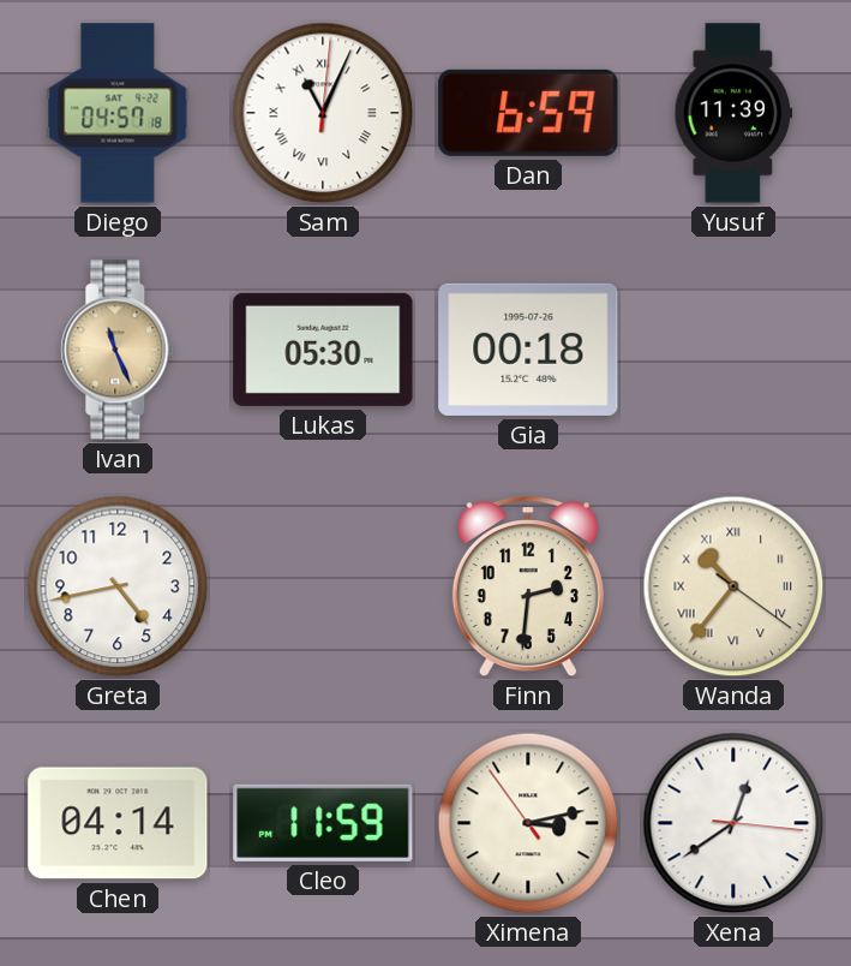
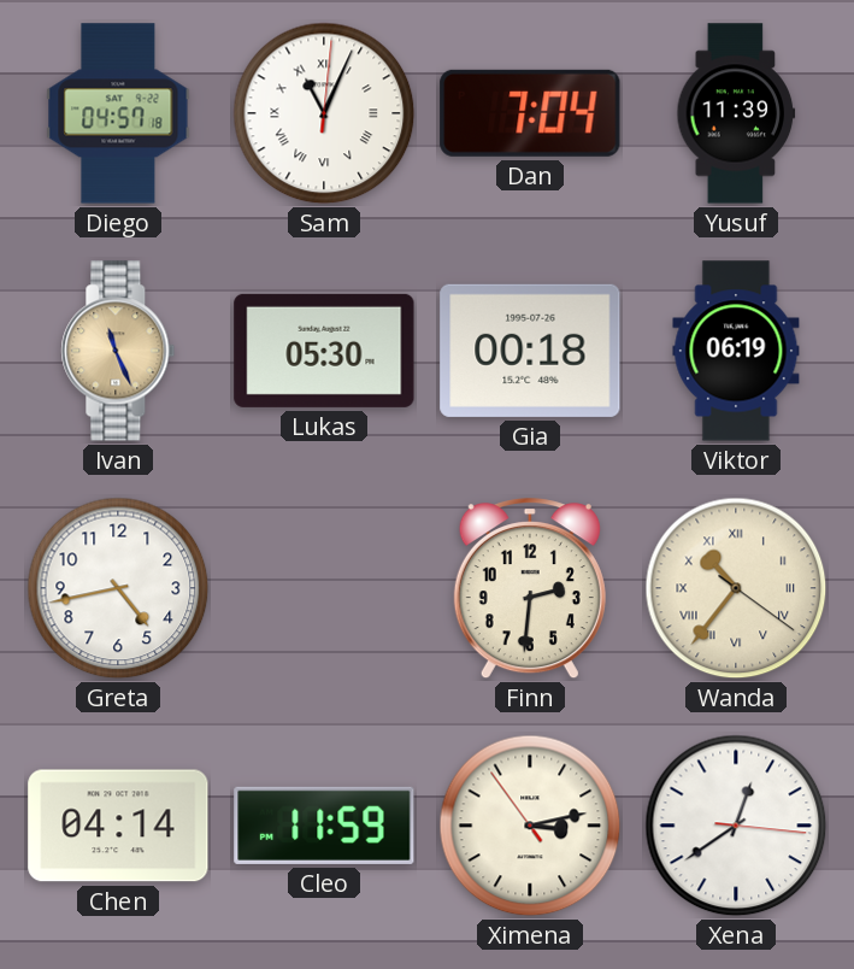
Dan: 6:59 -> 7:04
Viktor: none -> 06:19
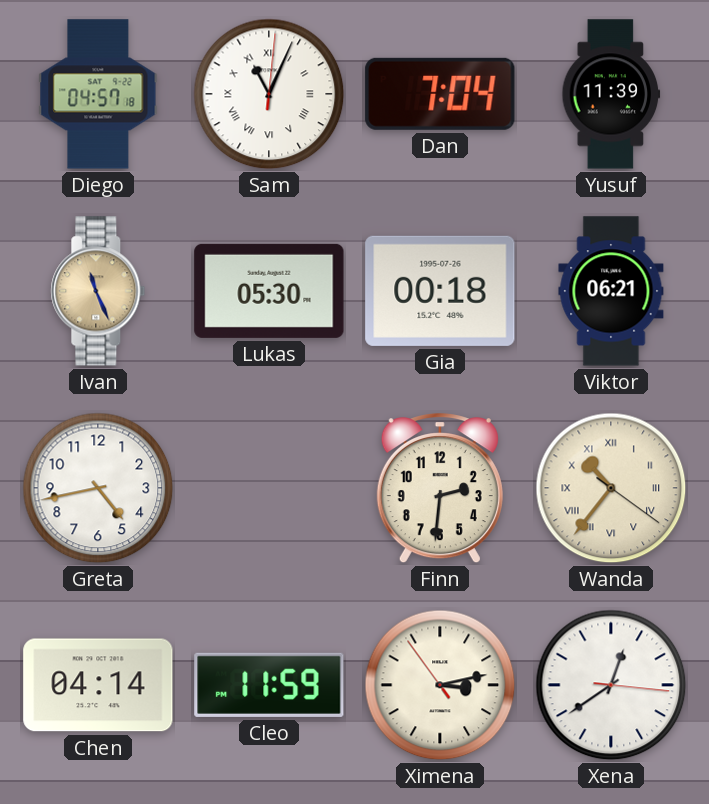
Viktor: 06:19 -> 06:21
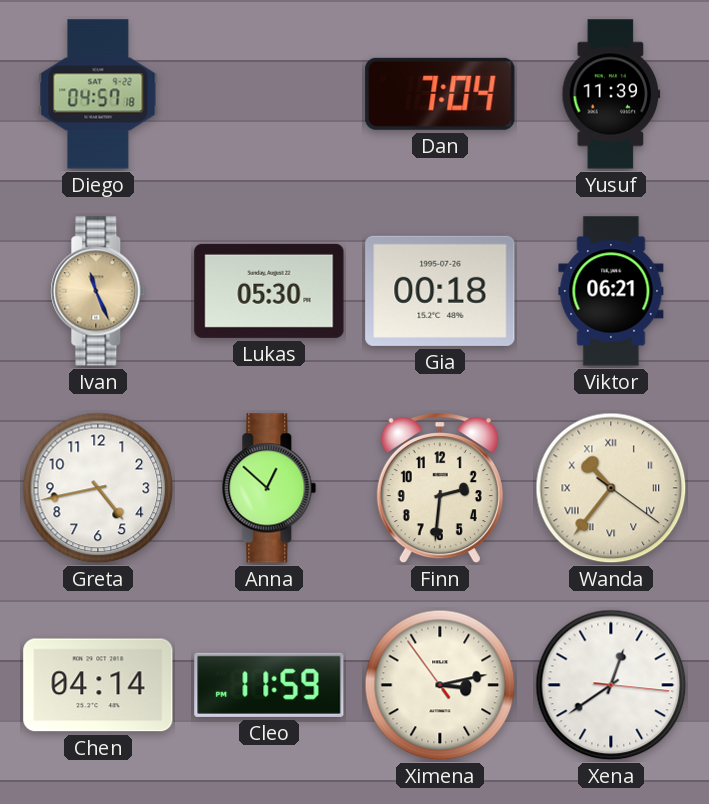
Sam: 11:04 -> none
Anna: none -> 12:52
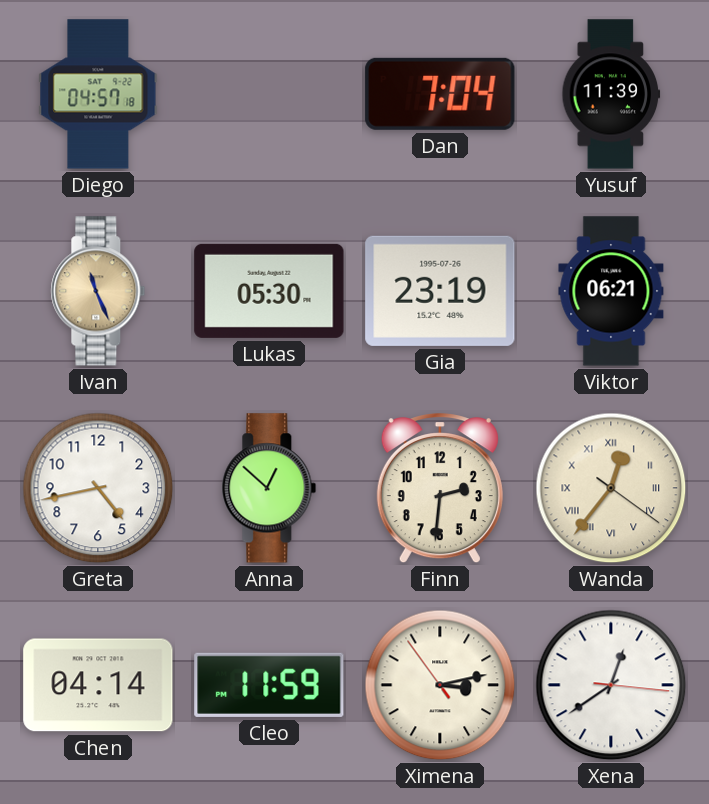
Gia: 00:18 -> 23:19
Wanda: 10:36 -> 12:36
